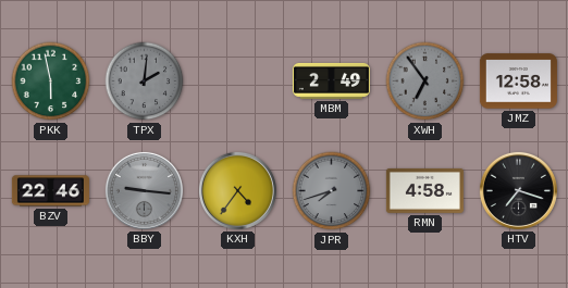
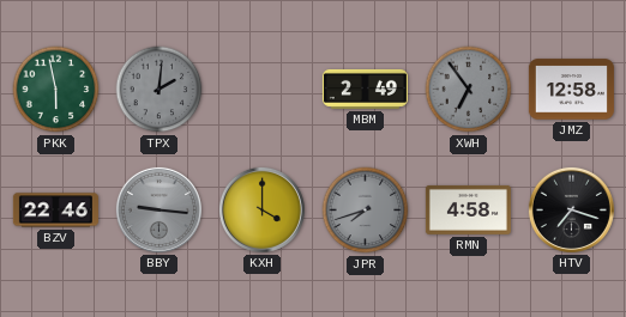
KXH: 4:36 -> 4:00
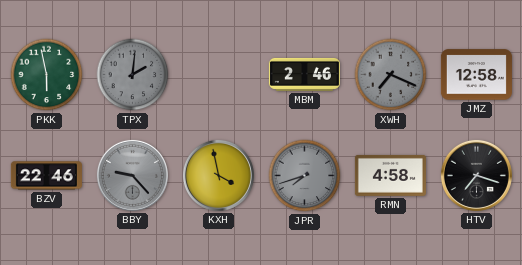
MBM: 2:49 -> 2:46
XWH: 6:54 -> 7:19
BBY: 9:16 -> 9:23
KXH: 4:00 -> 3:58
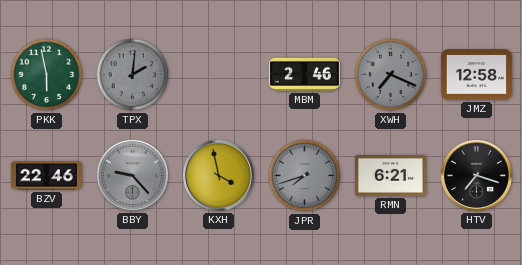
RMN: 4:58 -> 6:21
